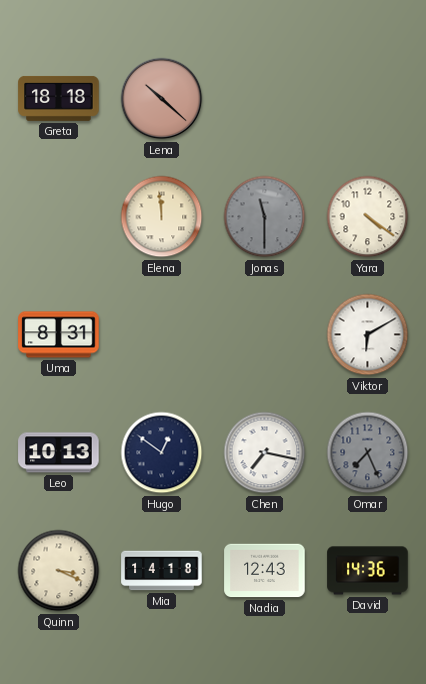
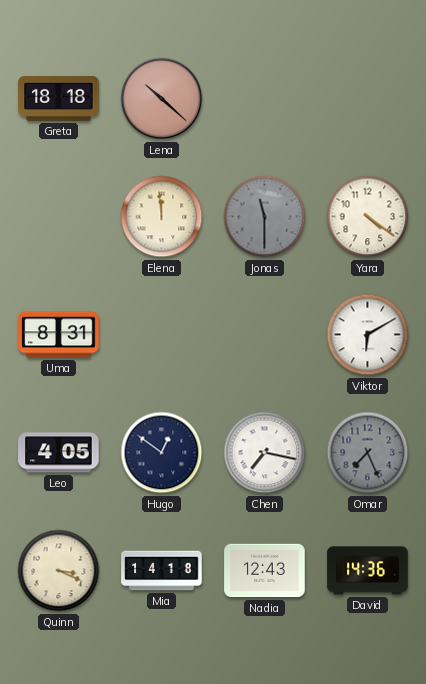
Leo: 10:13 -> 4:05
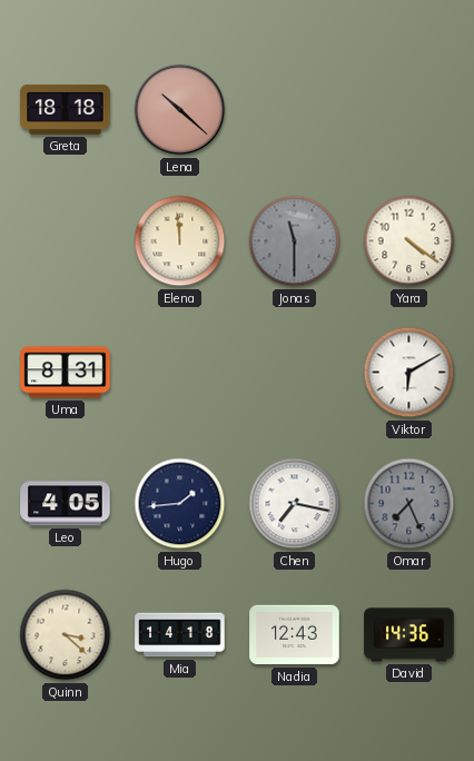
Hugo: 12:51 -> 1:44
Quinn: 3:19 -> 3:22
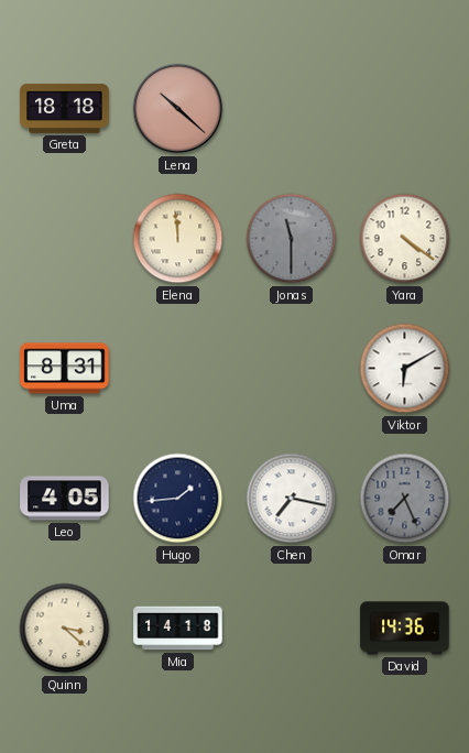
Nadia: 12:43 -> none
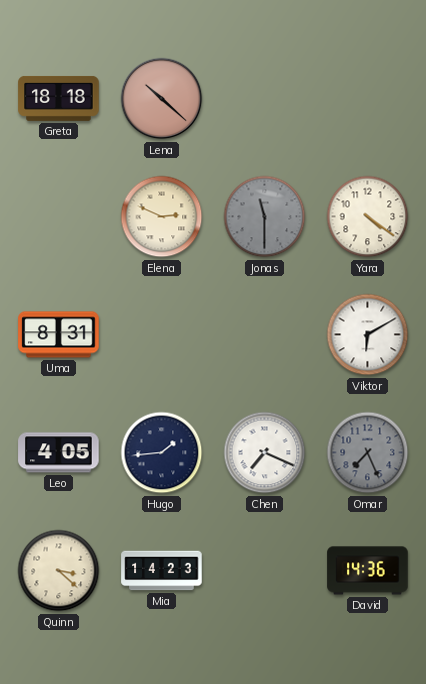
Elena: 11:59 -> 2:49
Chen: 7:17 -> 7:19
Mia: 14:18 -> 14:23
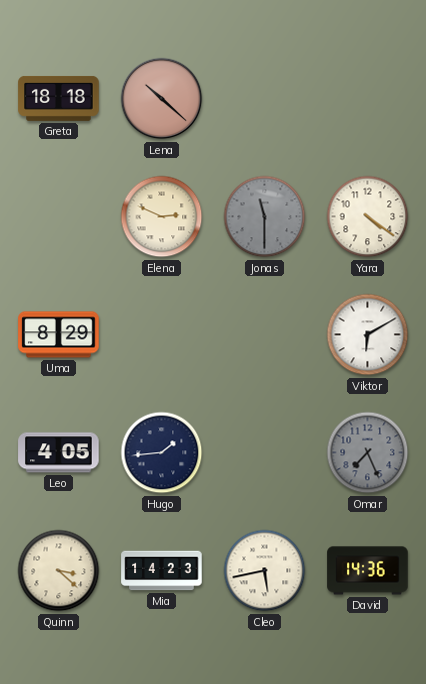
Uma: 8:31 -> 8:29
Chen: 7:19 -> none
Cleo: none -> 5:43
